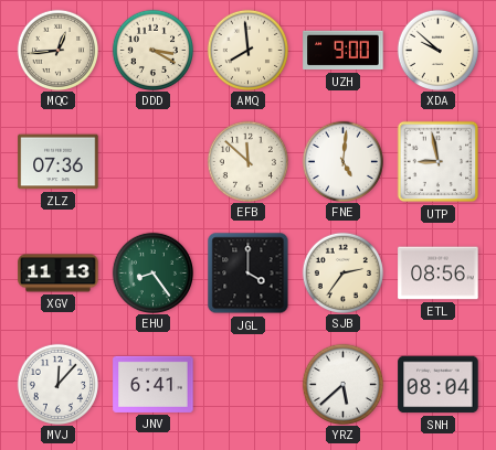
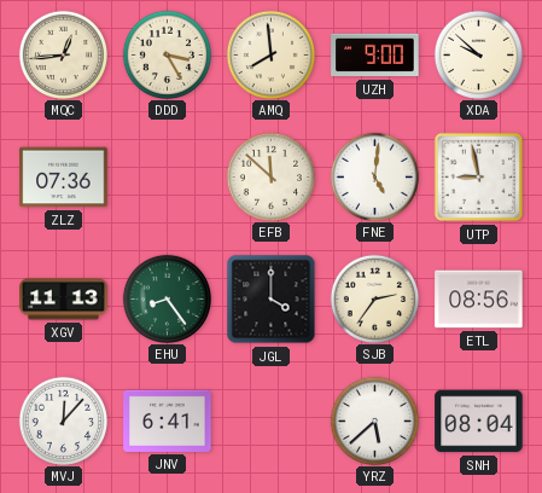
DDD: 3:20 -> 3:25
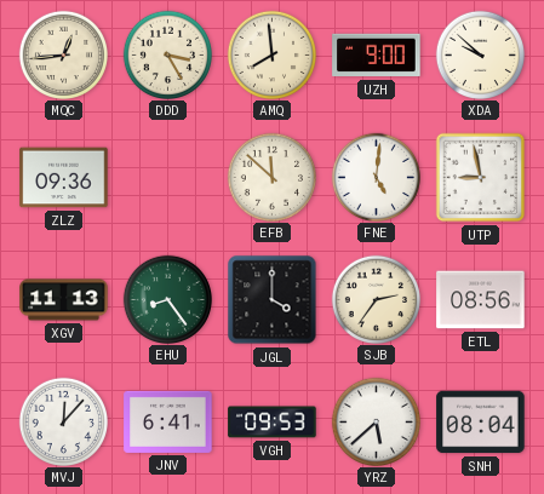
ZLZ: 07:36 -> 09:36
VGH: none -> 09:53
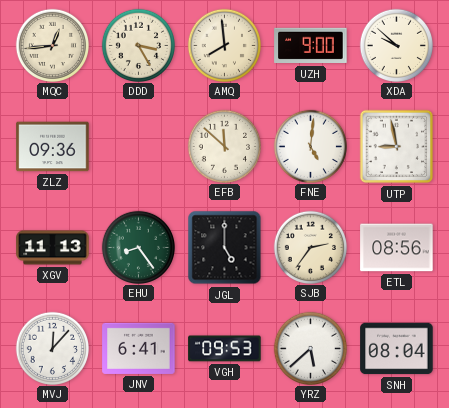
JGL: 4:00 -> 5:00
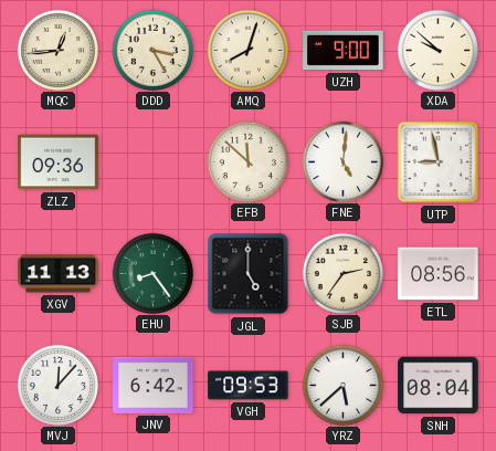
AMQ: 7:59 -> 8:03
JNV: 6:41 -> 6:42
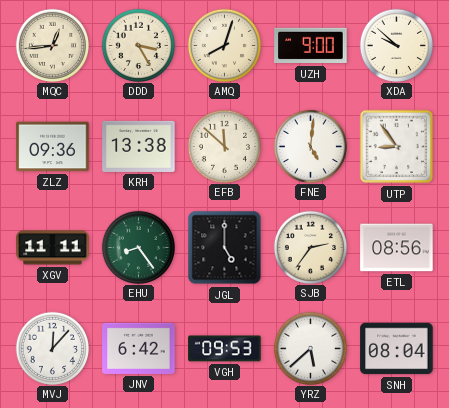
KRH: none -> 13:38
UTP: 8:58 -> 8:54
XGV: 11:13 -> 11:11
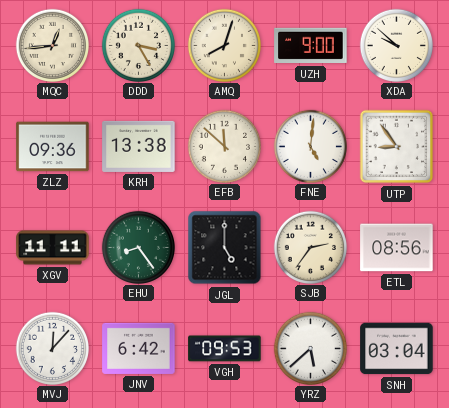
SNH: 08:04 -> 03:04
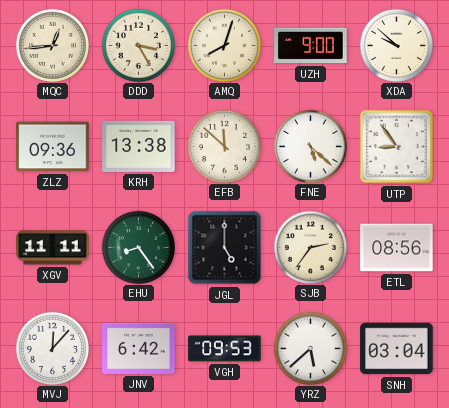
FNE: 5:01 -> 5:22
